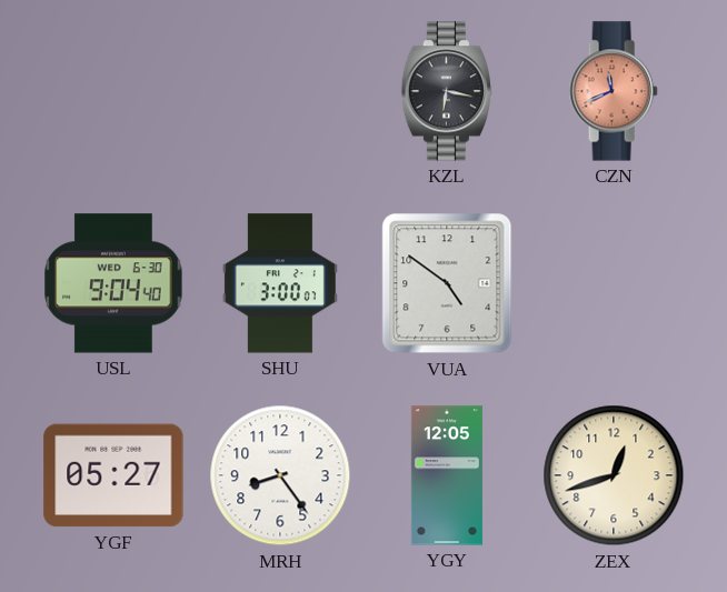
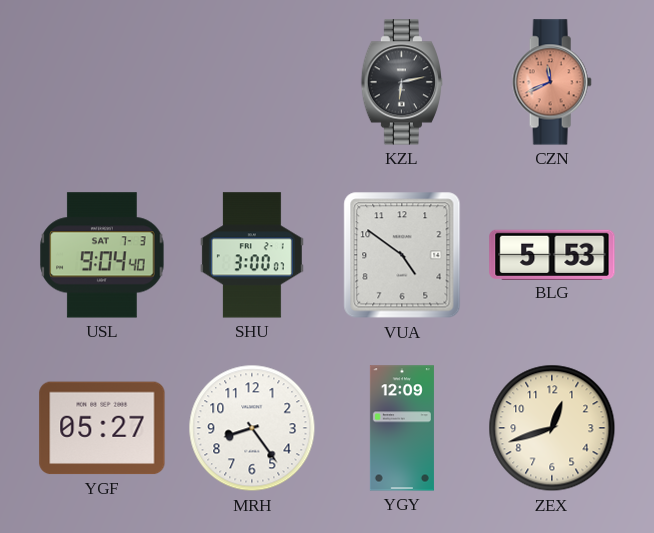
KZL: 6:17 -> 6:13
USL date: WED 6-30 -> SAT 7-3
BLG: none -> 5:53
YGY: 12:05 -> 12:09
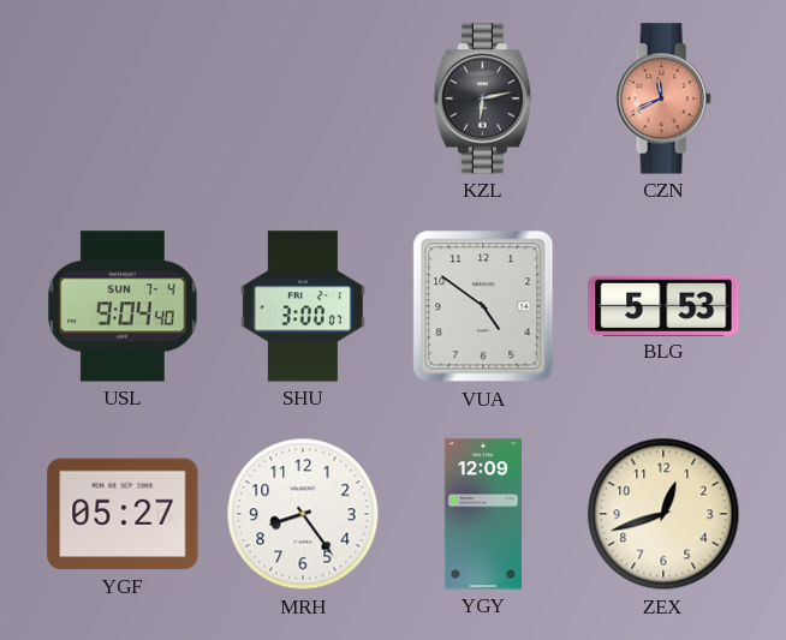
USL date: SAT 7-3 -> SUN 7-4
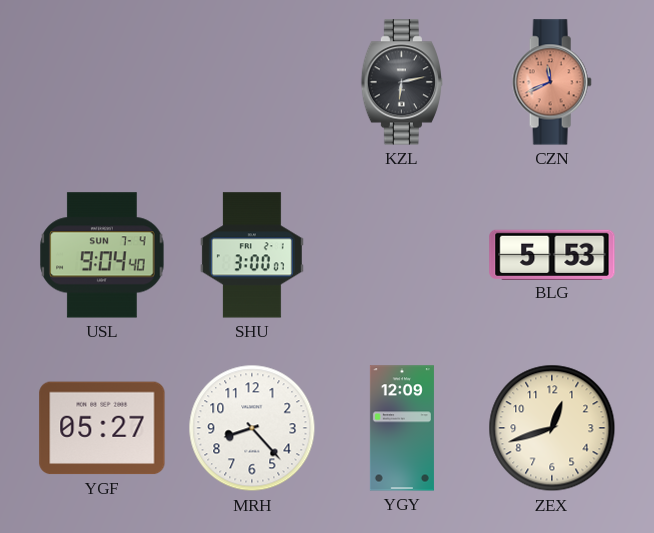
VUA: 4:51 -> none
MRH: 8:24 -> 8:23
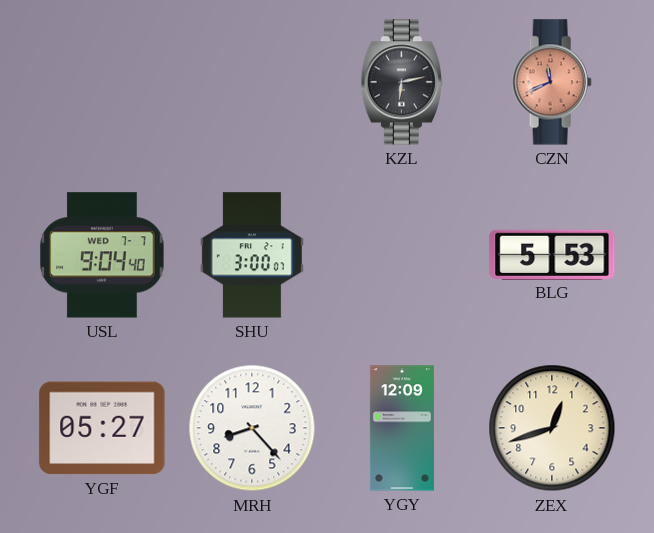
USL date: SUN 7-4 -> WED 7-7
